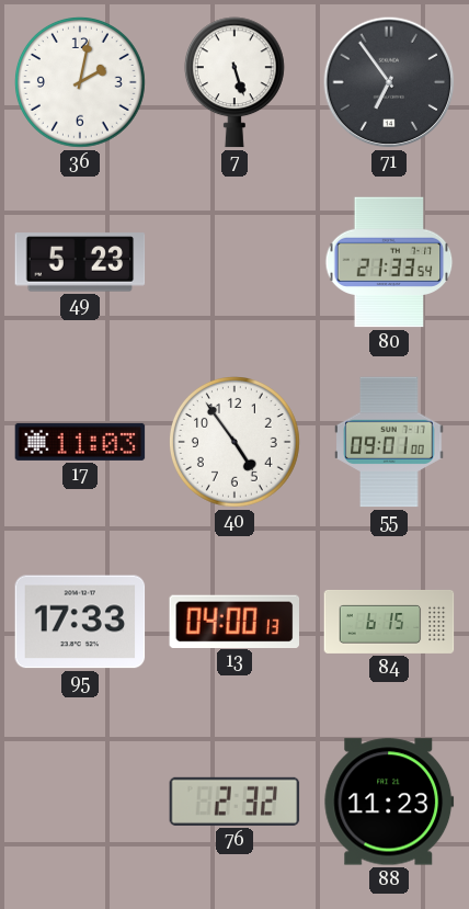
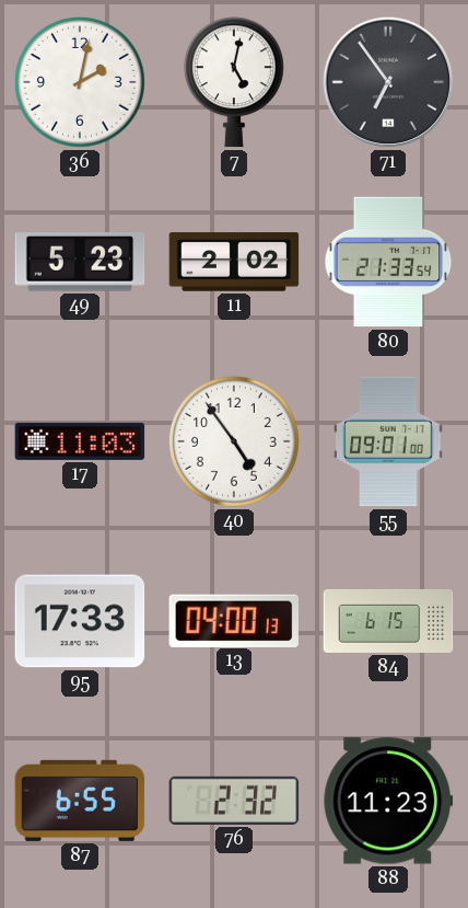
7: 5:27 -> 5:02
11: none -> 2:02
87: none -> 6:55
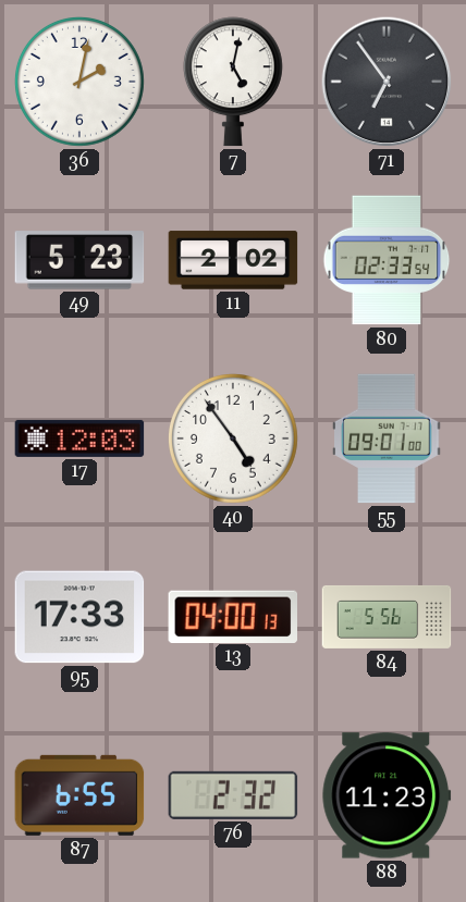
80: 21:33 -> 02:33
17: 11:03 -> 12:03
84: 6:15 -> 5:56
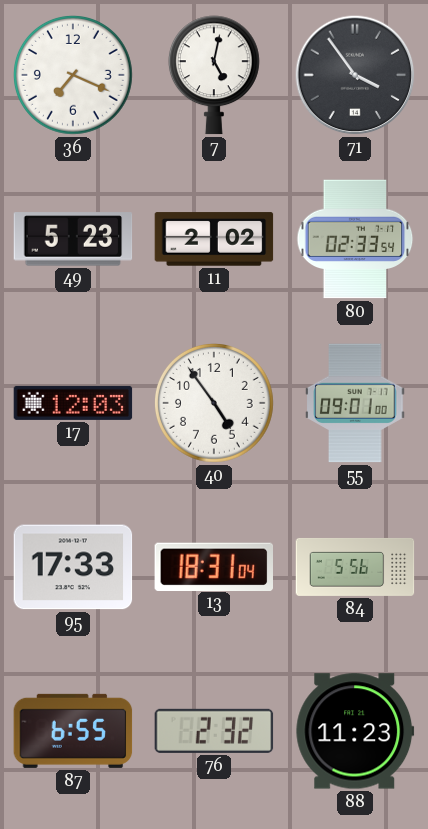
36: 2:02 -> 7:19
71: 6:54 -> 3:54
13: 04:00 -> 18:31
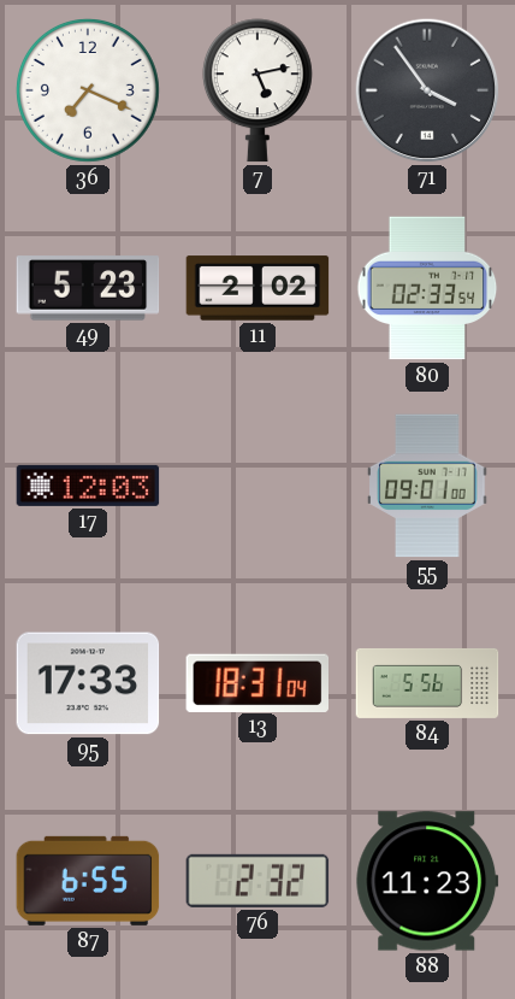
7: 5:02 -> 5:13
40: 4:54 -> none
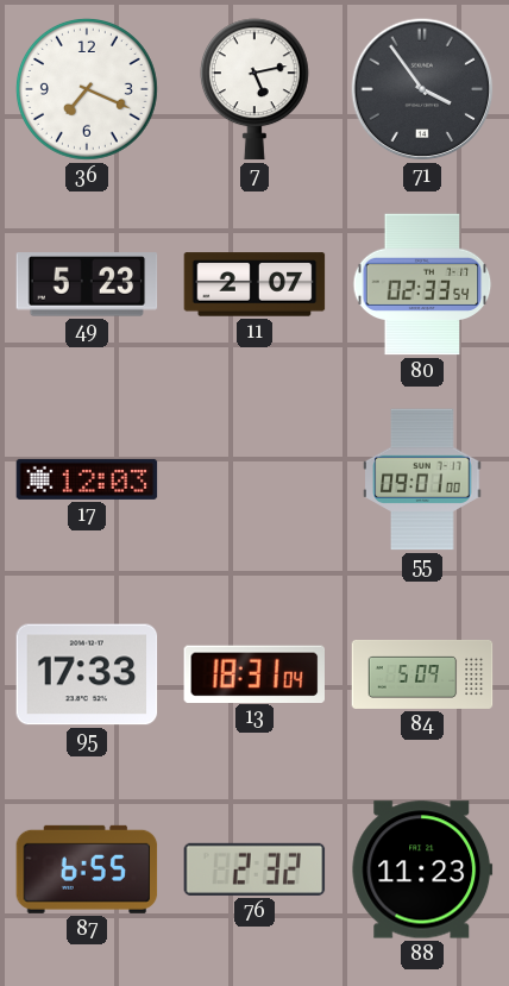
11: 2:02 -> 2:07
84: 5:56 -> 5:09
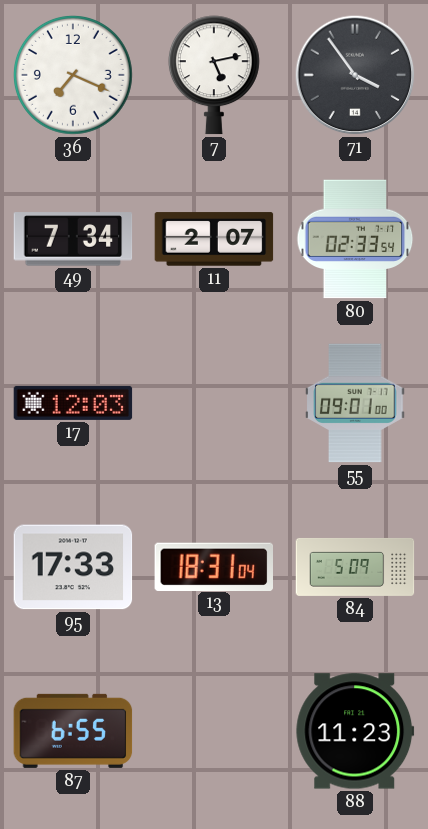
49: 5:23 -> 7:34
76: 2:32 -> none
